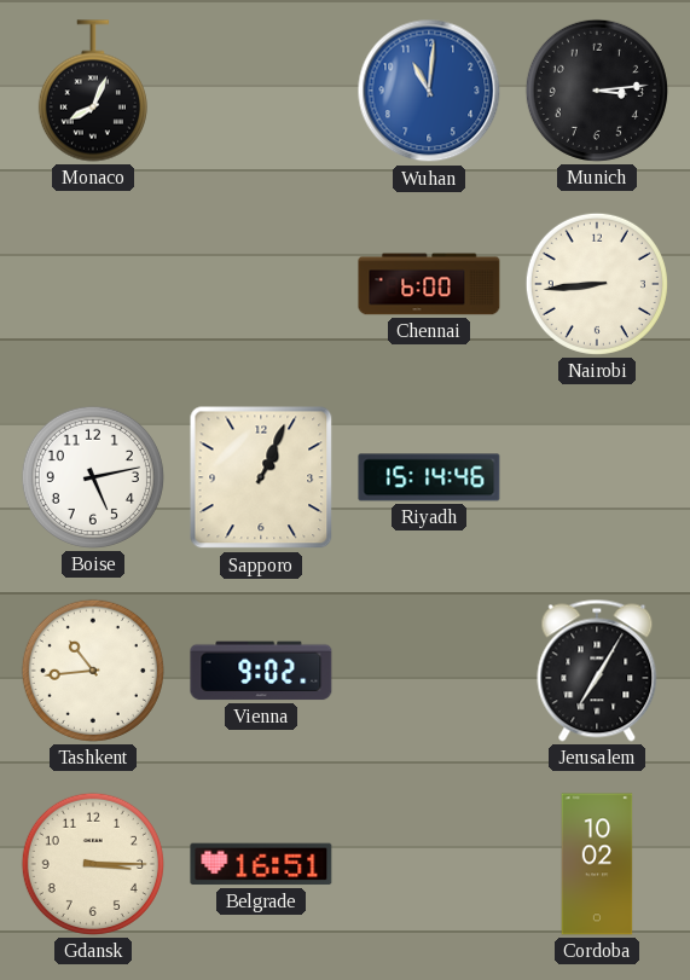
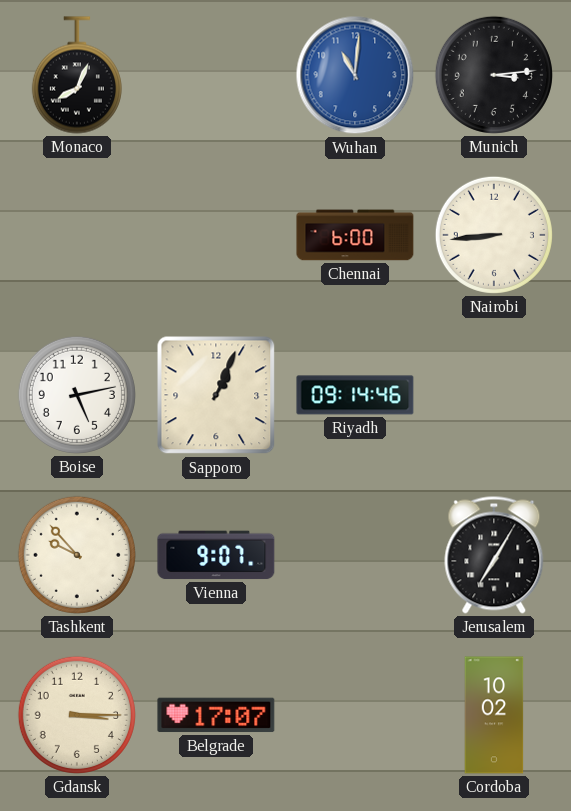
Riyadh: 15:14 -> 09:14
Tashkent: 10:44 -> 9:53
Vienna: 9:02 -> 9:07
Belgrade: 16:51 -> 17:07
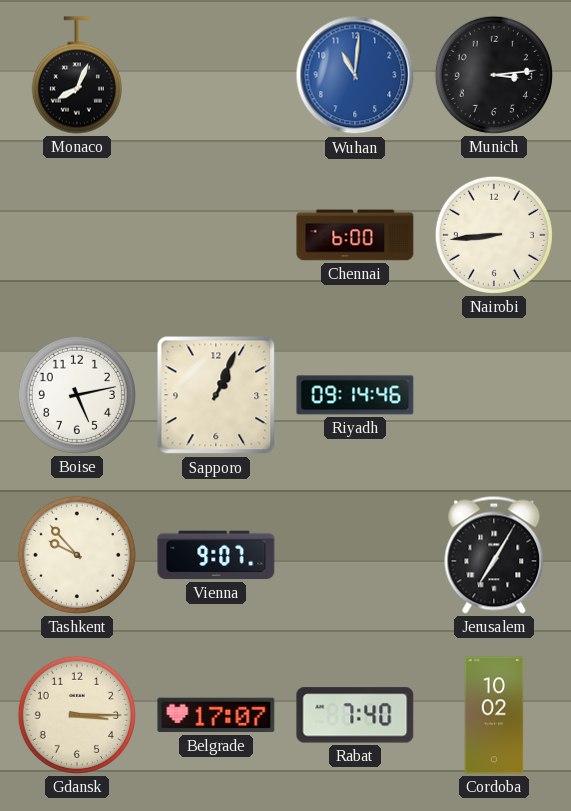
Rabat: none -> 7:40
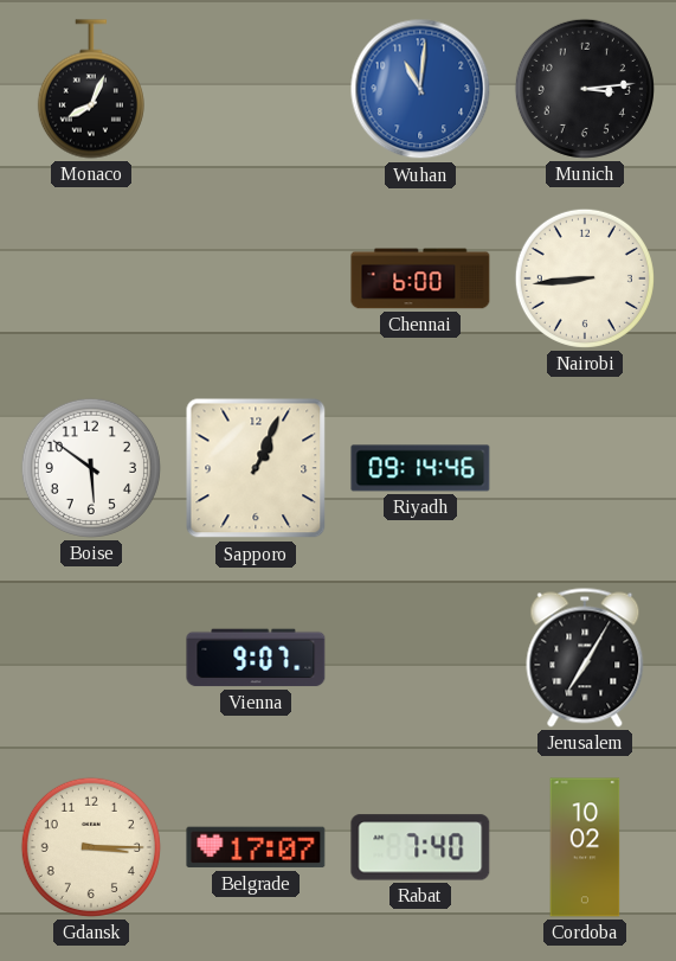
Boise: 5:13 -> 5:51
Tashkent: 9:53 -> none
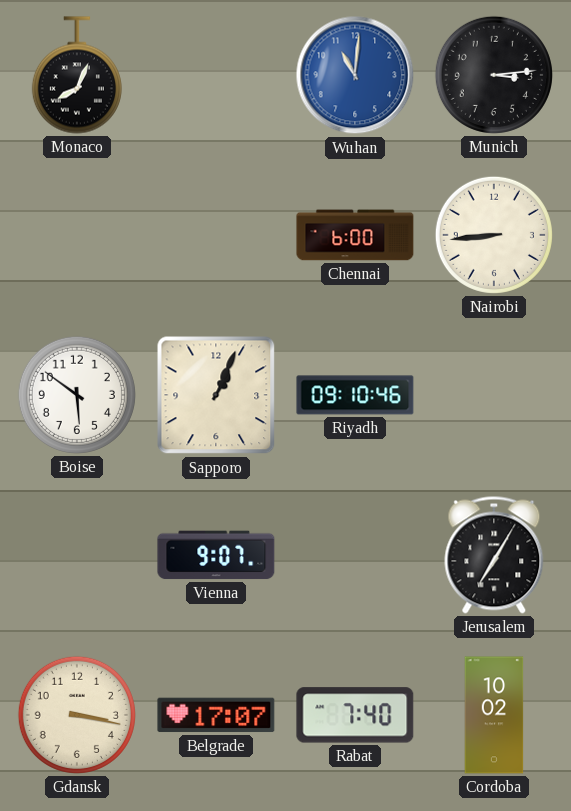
Riyadh: 09:14 -> 09:10
Gdansk: 3:15 -> 3:17
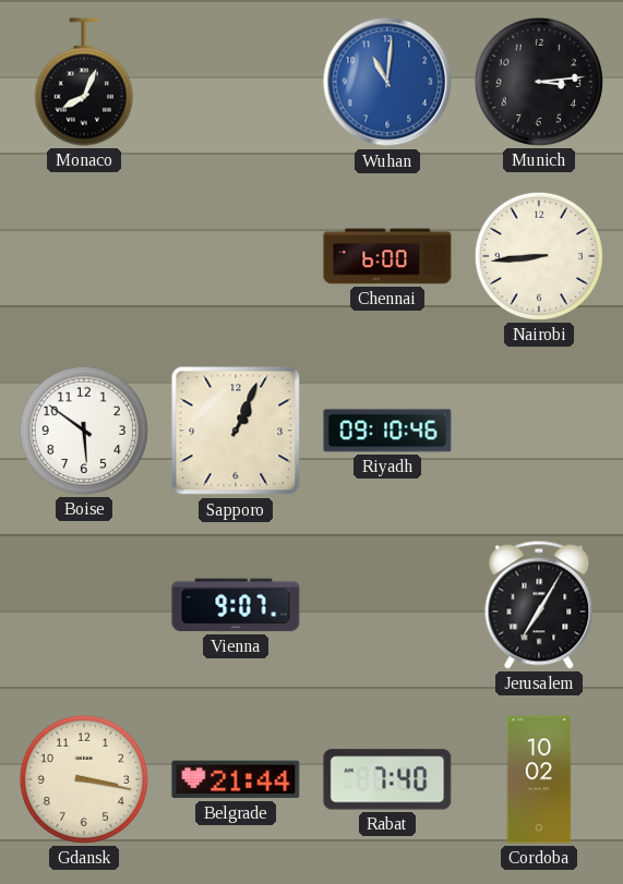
Belgrade: 17:07 -> 21:44
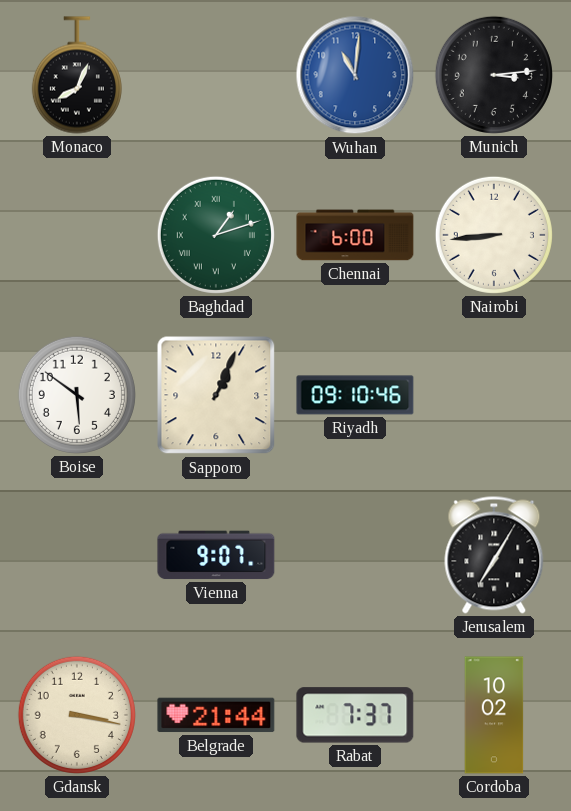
Baghdad: none -> 1:12
Rabat: 7:40 -> 7:37
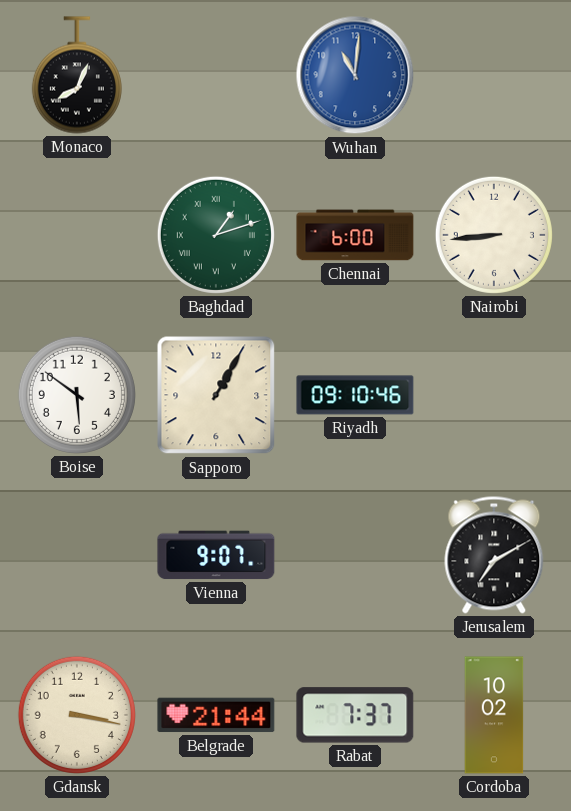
Munich: 3:14 -> none
Sapporo: 1:04 -> 1:05
Jerusalem: 7:05 -> 7:10
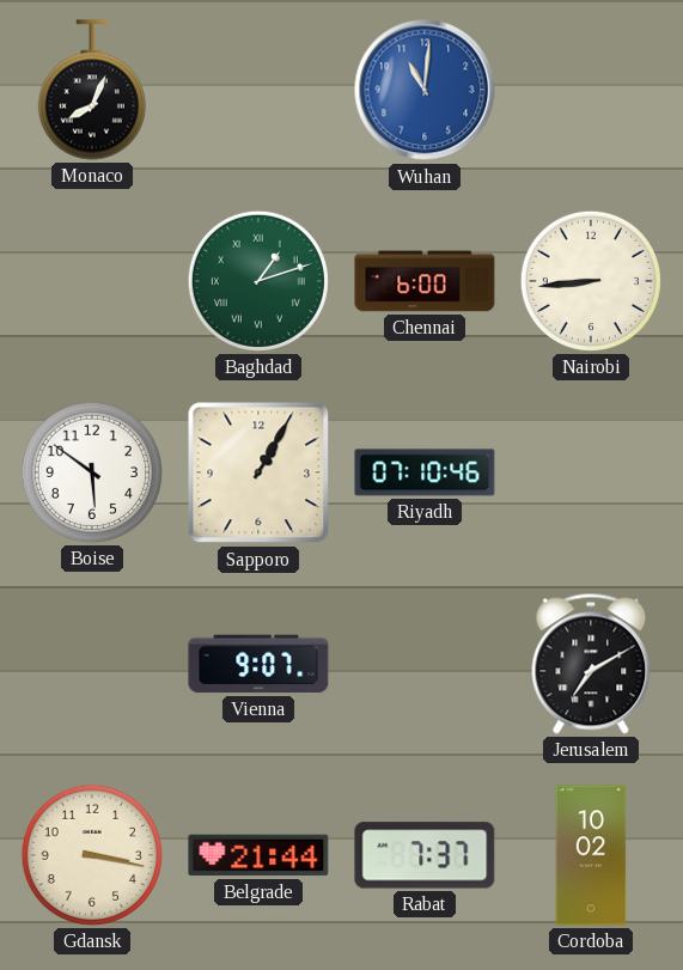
Riyadh: 09:10 -> 07:10
